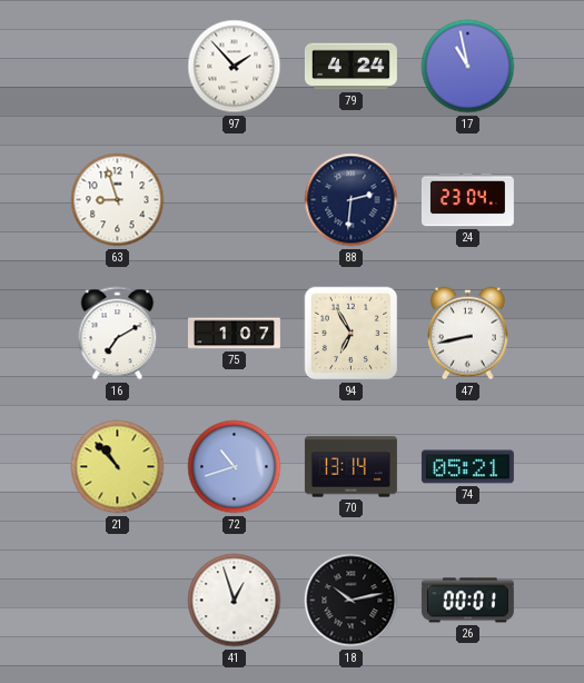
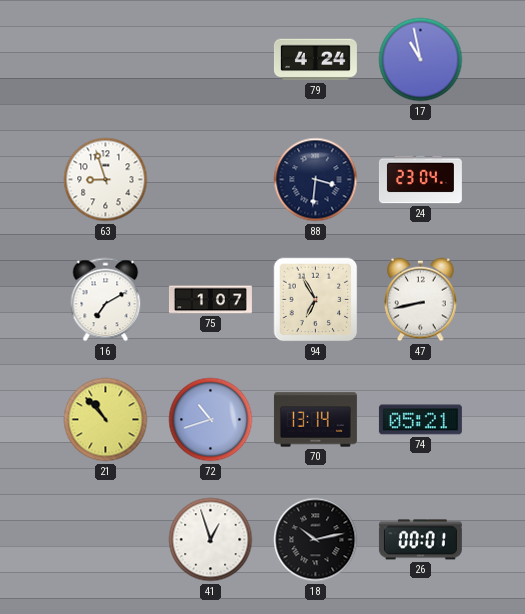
97: 1:53 -> none
88: 2:31 -> 3:31
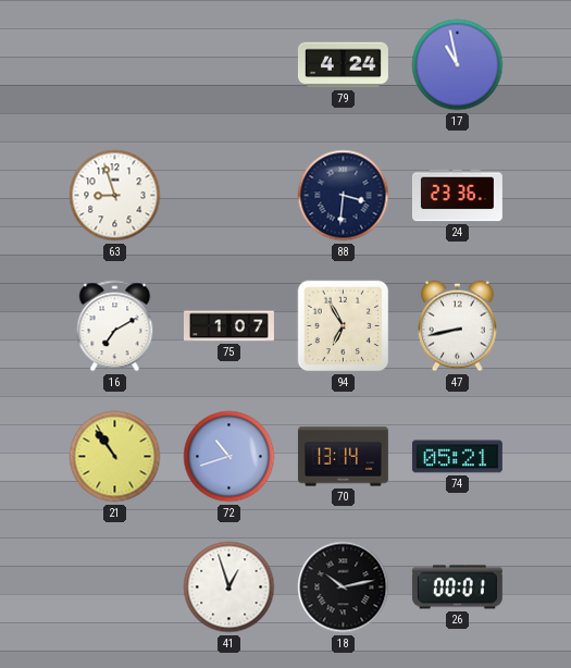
24: 23:04 -> 23:36
21: 10:53 -> 10:54
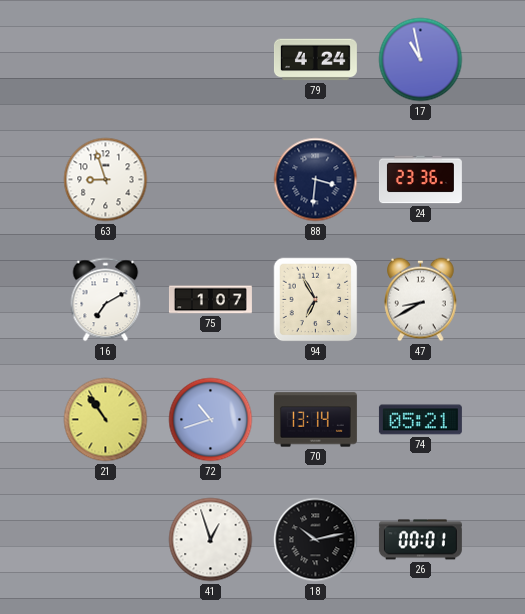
47: 8:43 -> 8:40
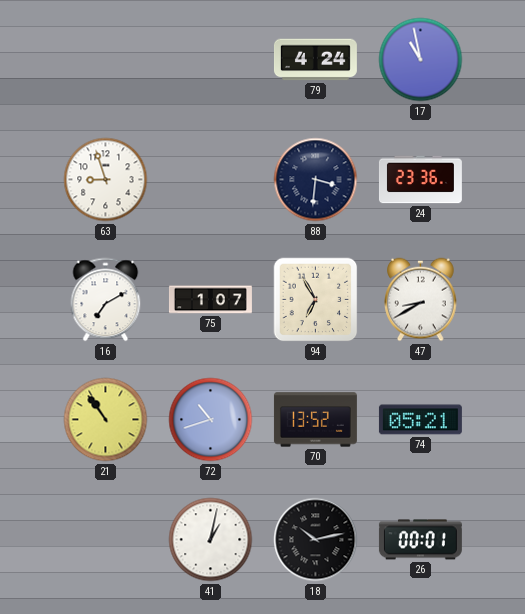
70: 13:14 -> 13:52
41: 12:57 -> 1:02
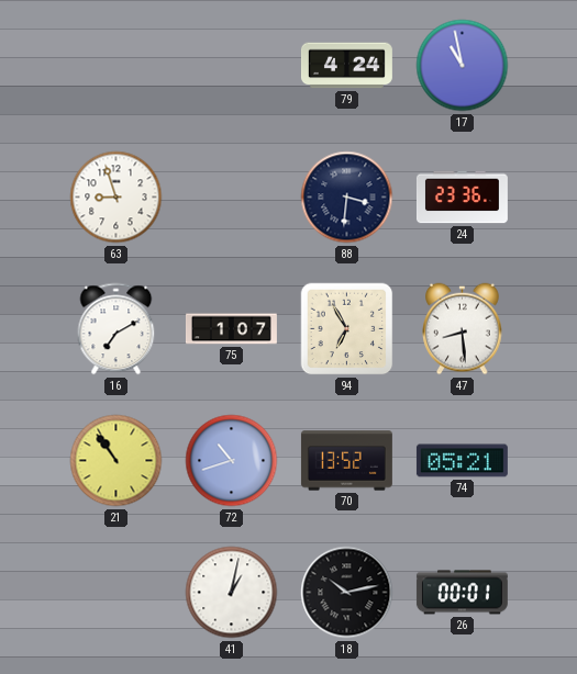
47: 8:40 -> 8:29
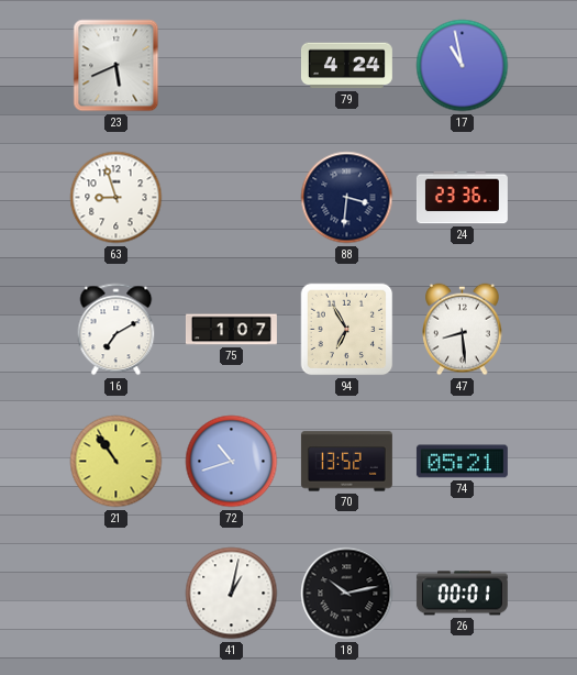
23: none -> 5:41
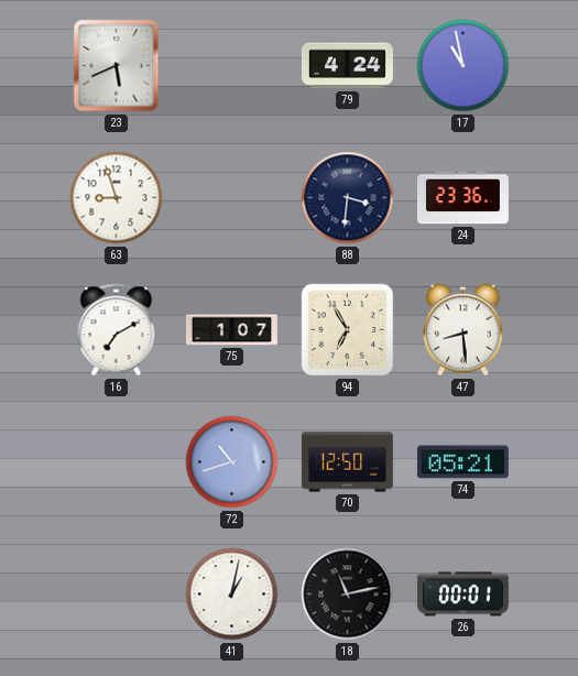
21: 10:54 -> none
70: 13:52 -> 12:50
18: 10:13 -> 11:13
